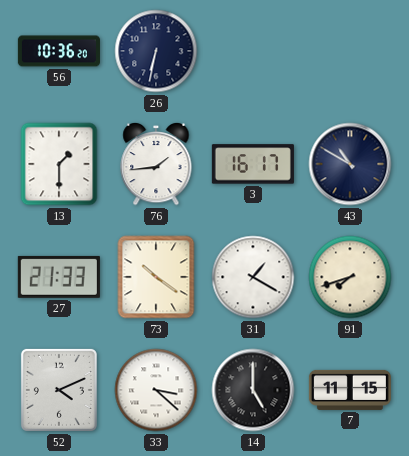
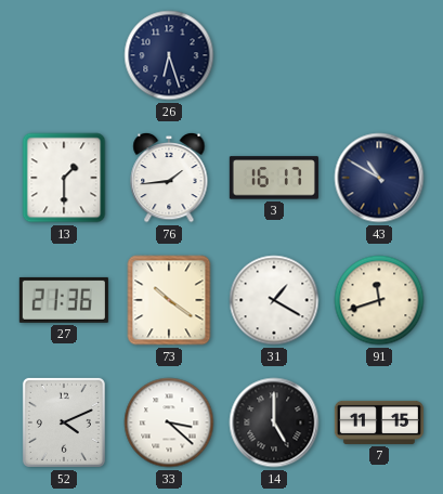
56: 10:36 -> none
26: 6:32 -> 6:27
27: 21:33 -> 21:36
91: 7:42 -> 11:42
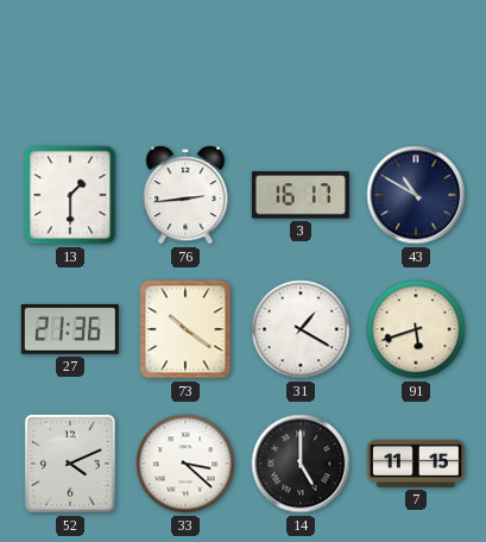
26: 6:27 -> none
76: 1:44 -> 2:44
91: 11:42 -> 5:42
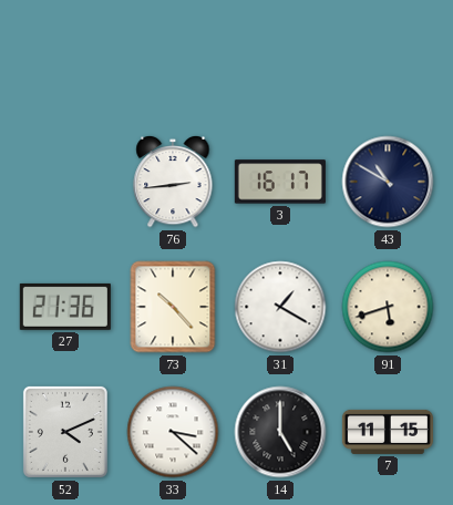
13: 1:30 -> none
73: 10:21 -> 10:23
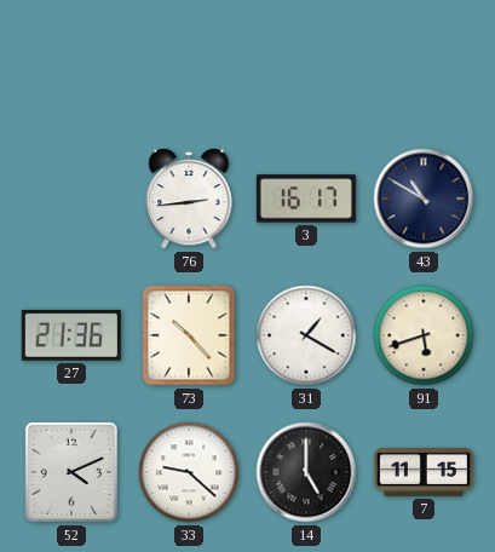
33: 3:22 -> 9:22
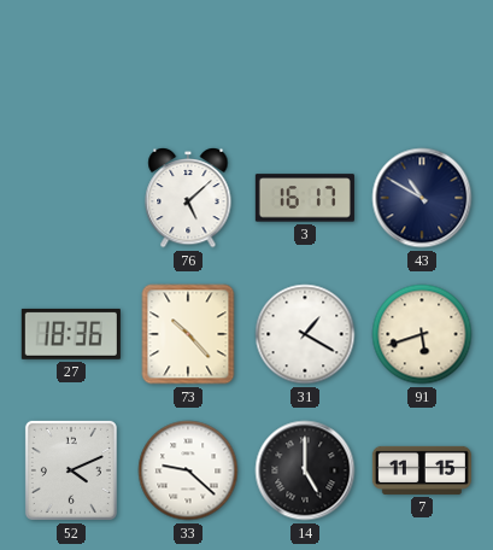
76: 2:44 -> 5:08
27: 21:36 -> 18:36
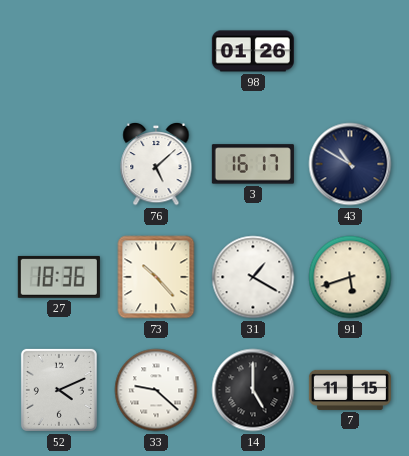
98: none -> 01:26
